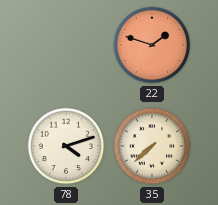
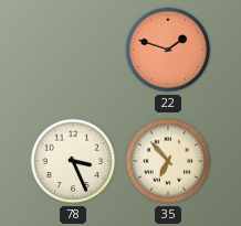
78: 4:12 -> 3:26
35: 7:38 -> 6:53
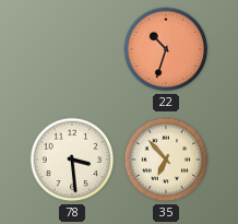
22: 1:48 -> 10:33
78: 3:26 -> 3:29
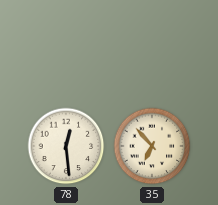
22: 10:33 -> none
78: 3:29 -> 12:29
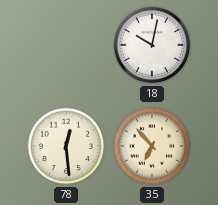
18: none -> 10:02
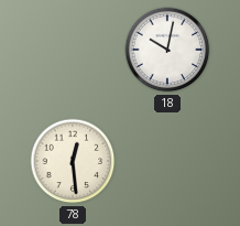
35: 6:53 -> none
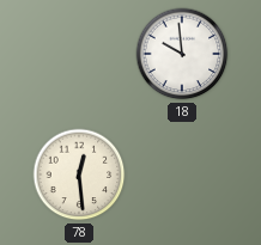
18: 10:02 -> 9:59
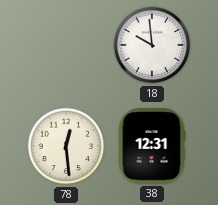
38: none -> 12:31
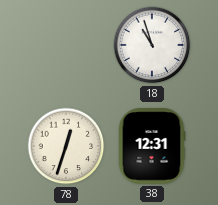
18: 9:59 -> 10:57
78: 12:29 -> 12:33
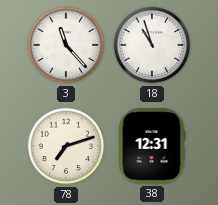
3: none -> 11:23
78: 12:33 -> 7:12
